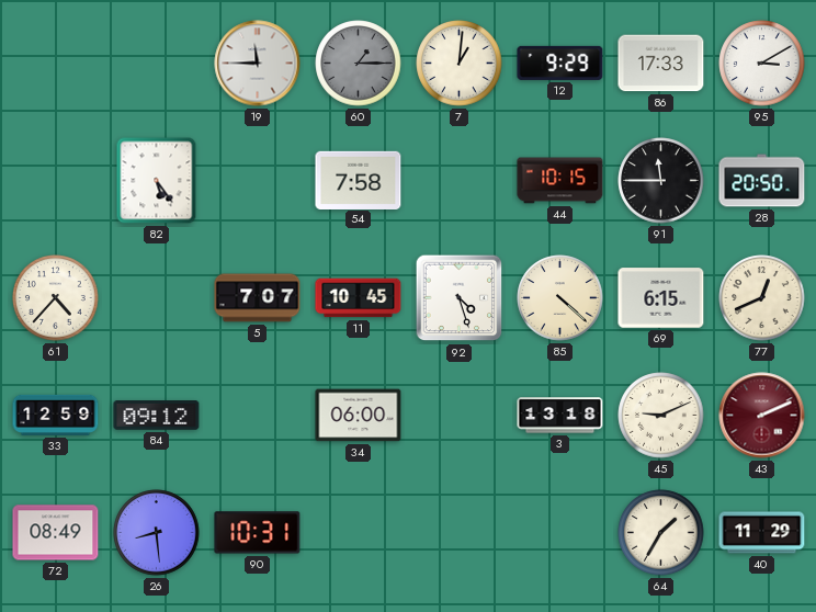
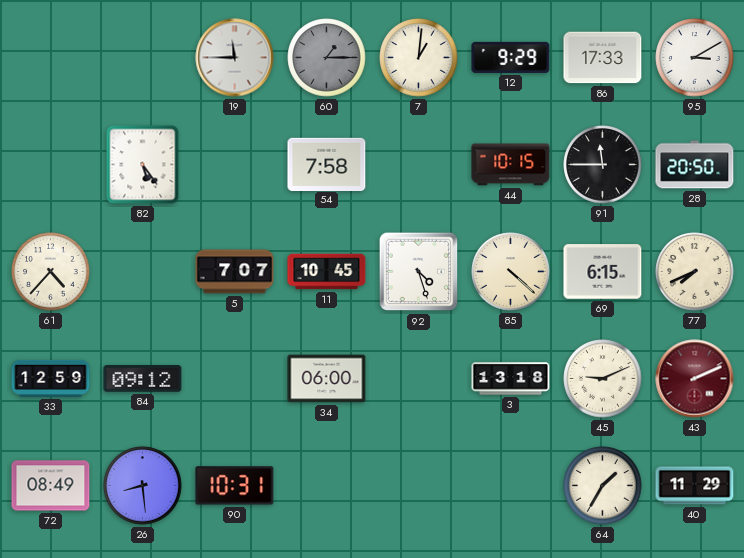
77: 12:41 -> 7:41
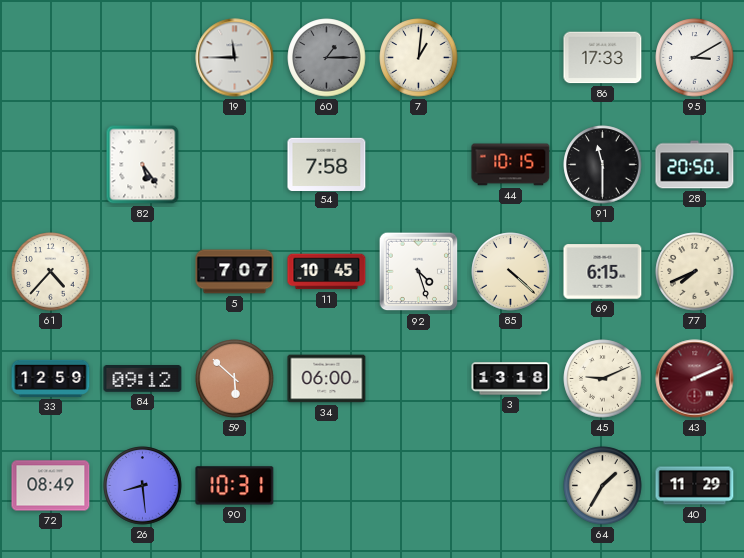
12: 9:29 -> none
91: 11:45 -> 11:30
59: none -> 5:52
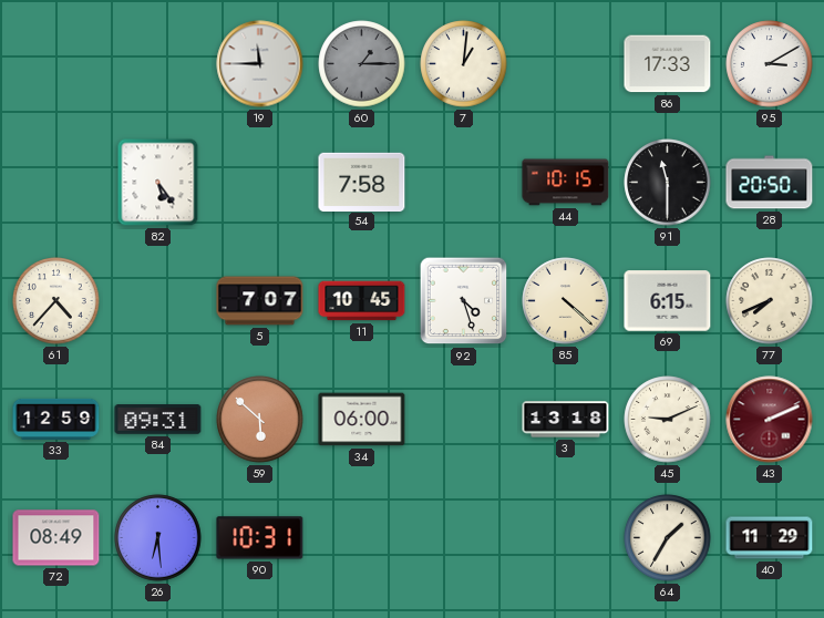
84: 09:12 -> 09:31
26: 8:29 -> 6:29
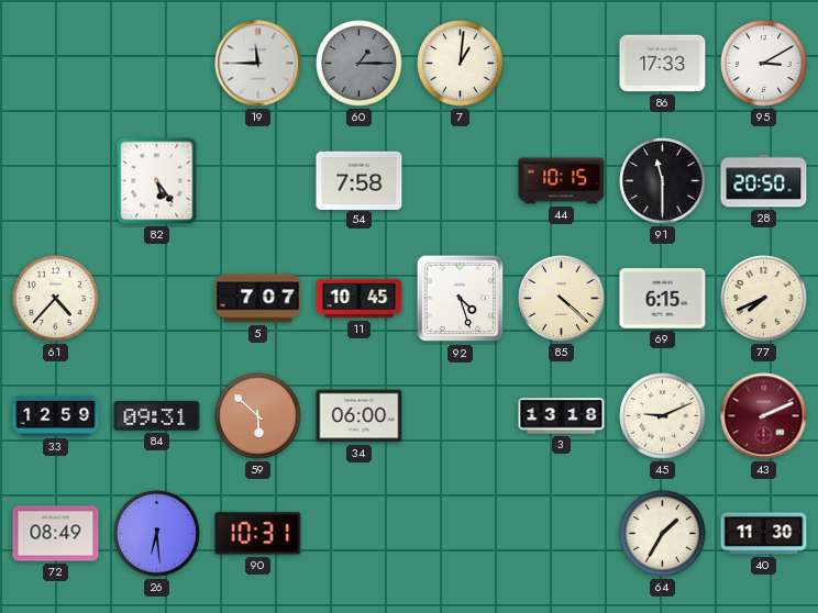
40: 11:29 -> 11:30
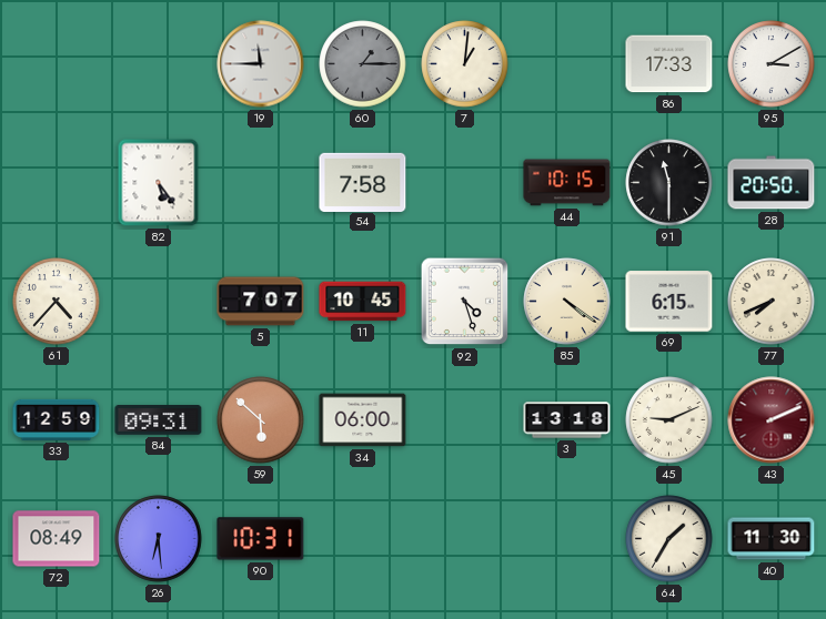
85: 4:22 -> 4:21
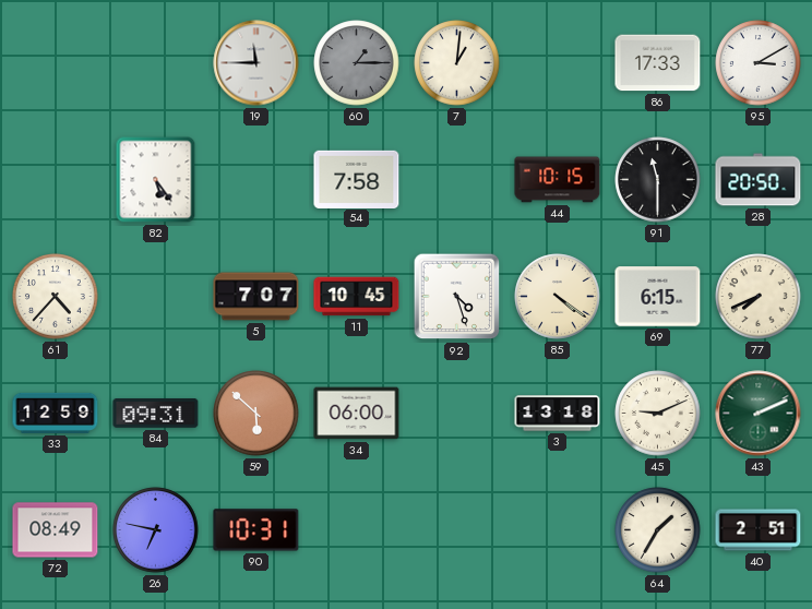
43 dial: burgundy -> green
26: 6:29 -> 6:47
40: 11:30 -> 2:51
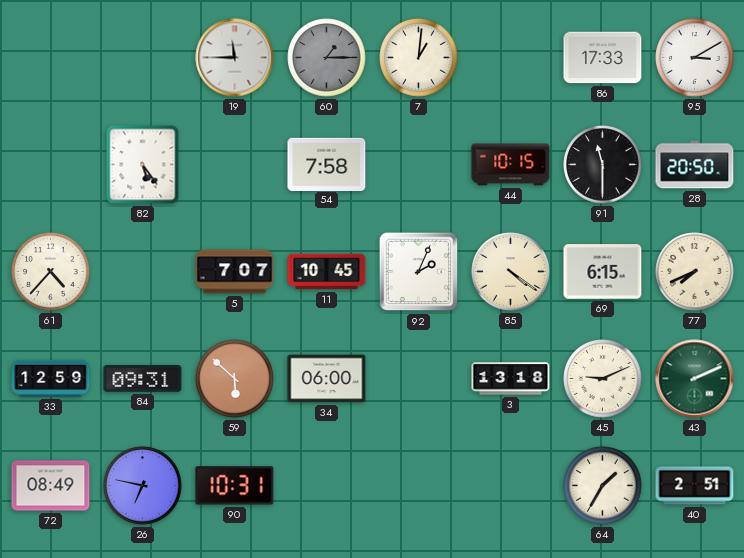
92: 4:27 -> 2:04
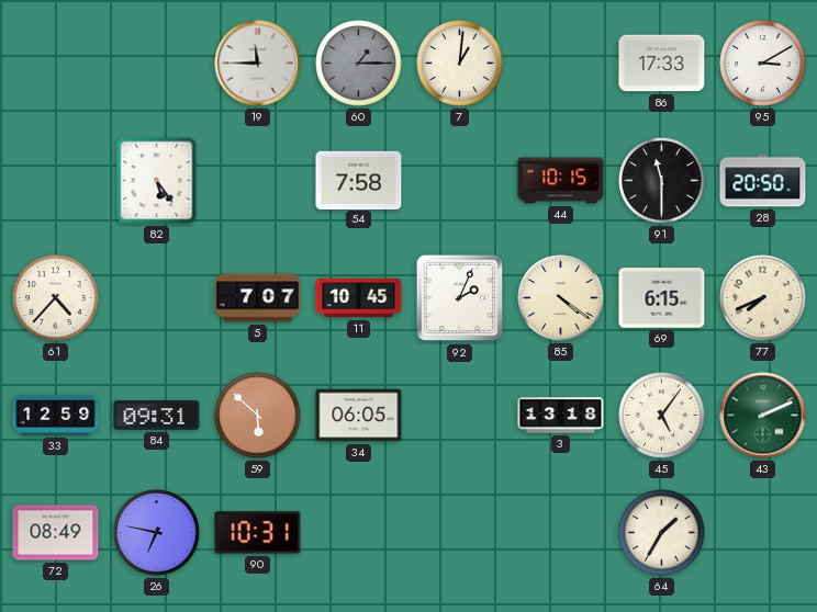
34: 06:00 -> 06:05
45: 9:11 -> 5:06
40: 2:51 -> none
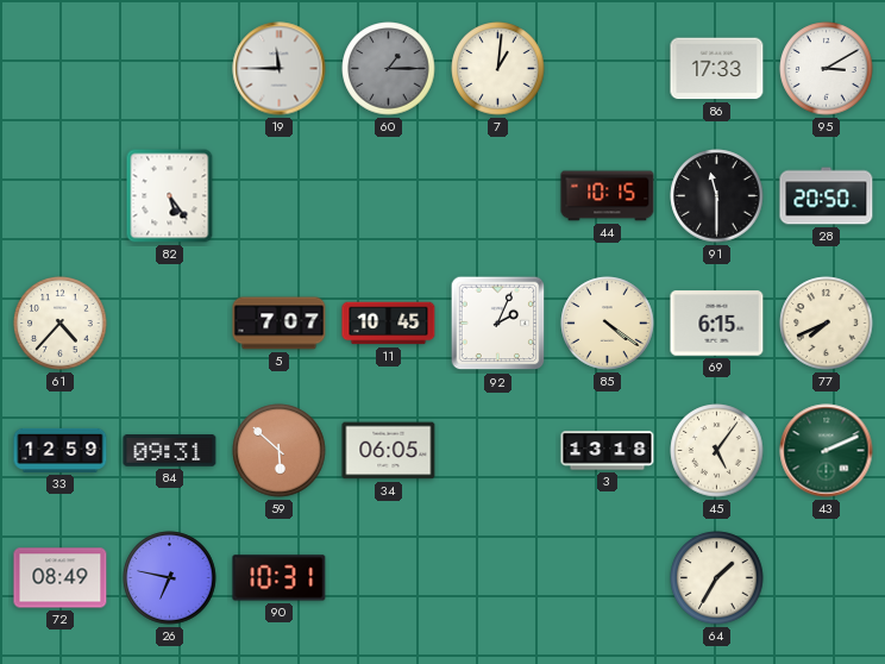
54: 7:58 -> none
